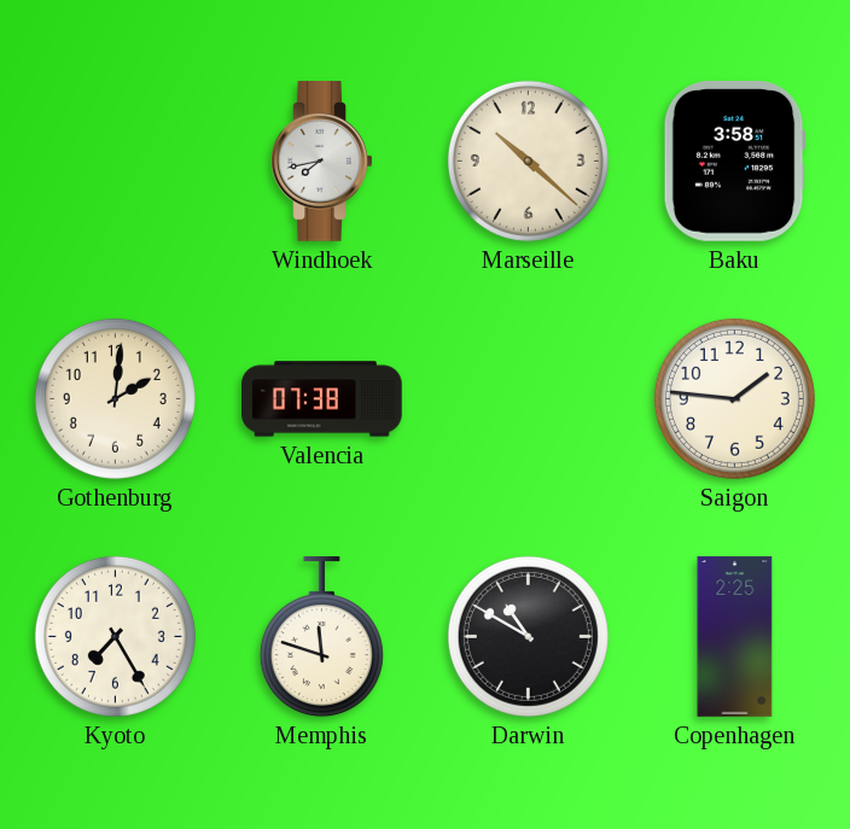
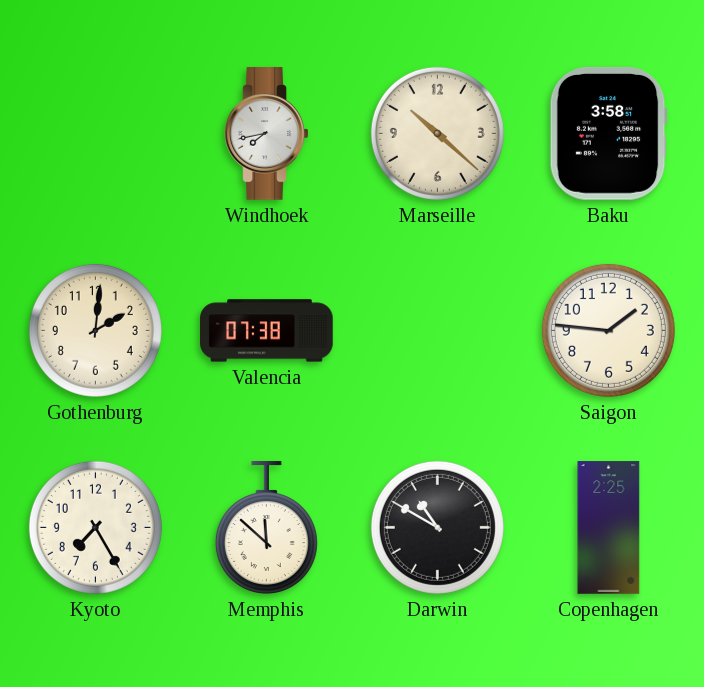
Memphis: 11:48 -> 11:52
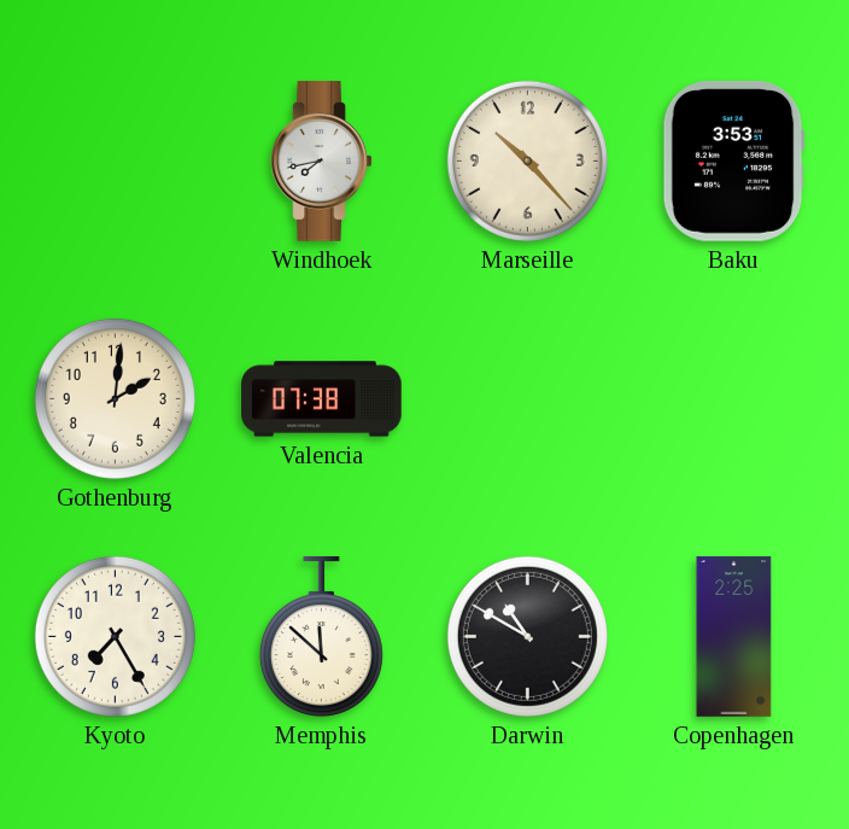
Marseille: 10:22 -> 10:23
Baku: 3:58 -> 3:53
Saigon: 1:46 -> none
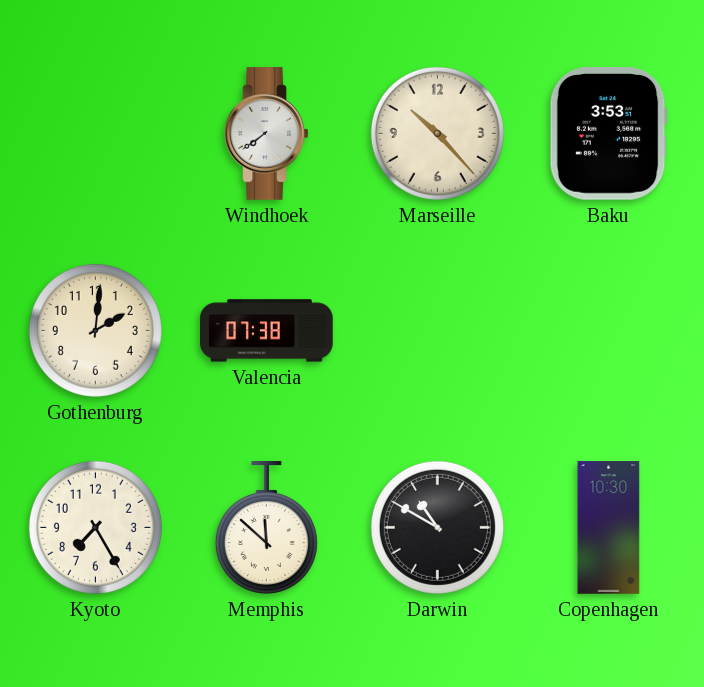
Windhoek: 7:43 -> 7:39
Copenhagen: 2:25 -> 10:30
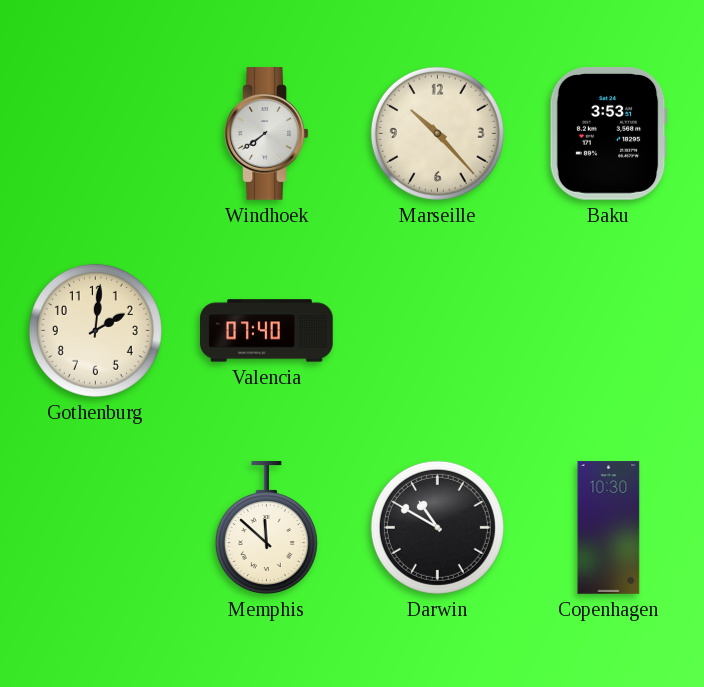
Valencia: 07:38 -> 07:40
Kyoto: 7:25 -> none
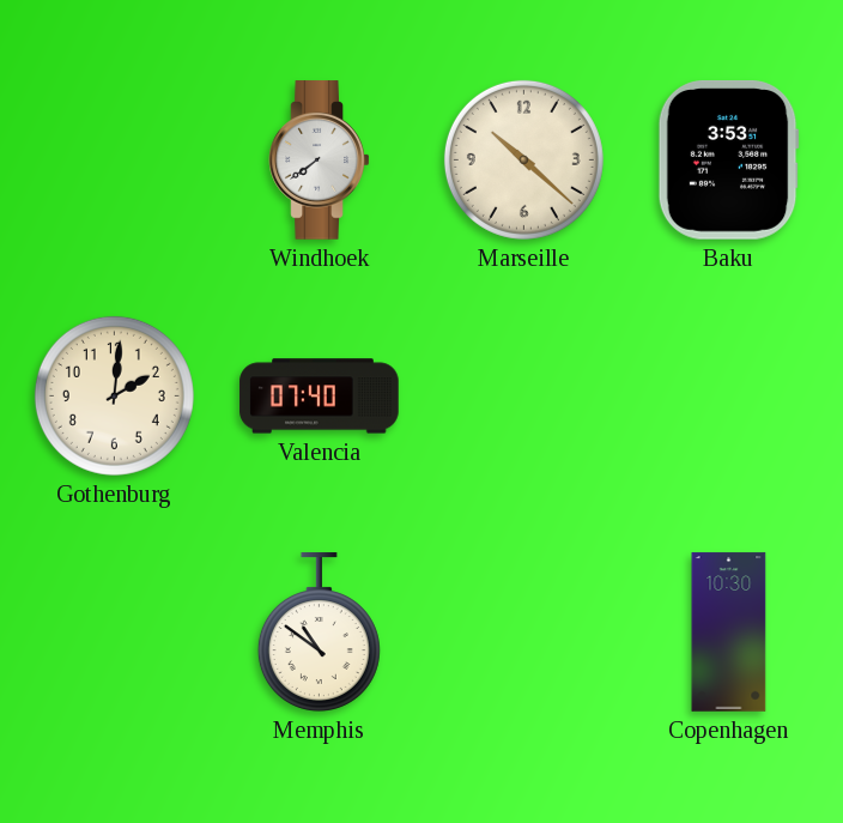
Marseille: 10:23 -> 10:22
Memphis: 11:52 -> 10:51
Darwin: 10:50 -> none
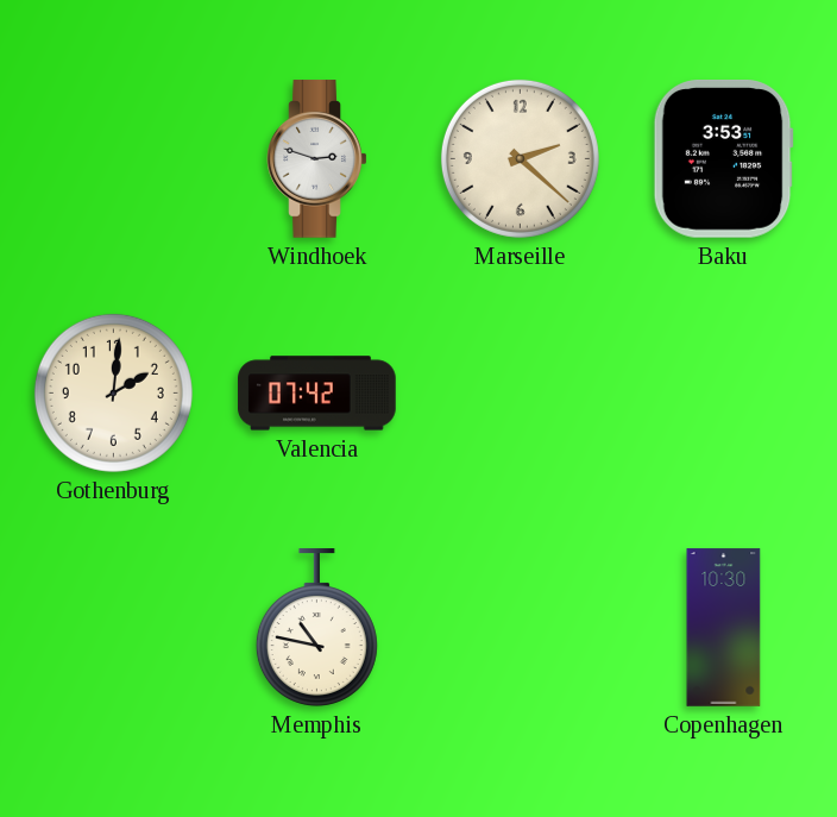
Windhoek: 7:39 -> 2:48
Marseille: 10:22 -> 2:22
Valencia: 07:40 -> 07:42
Memphis: 10:51 -> 10:47
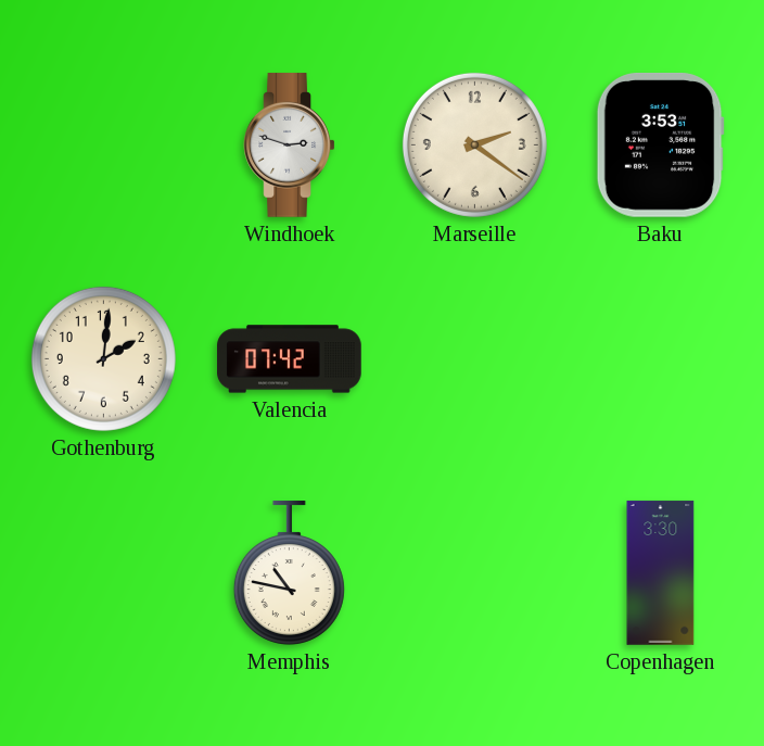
Marseille: 2:22 -> 2:21
Copenhagen: 10:30 -> 3:30
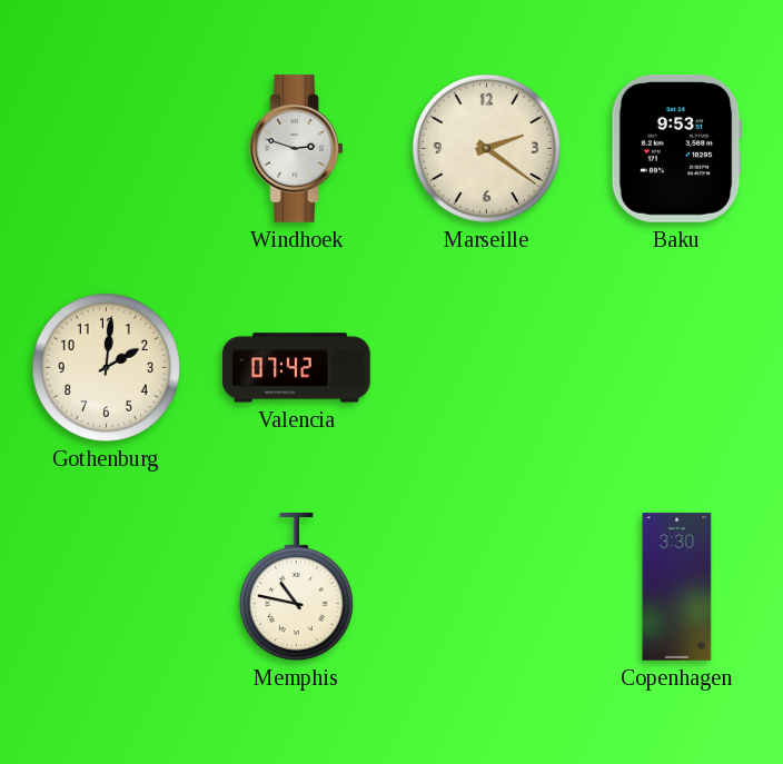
Baku: 3:53 -> 9:53
